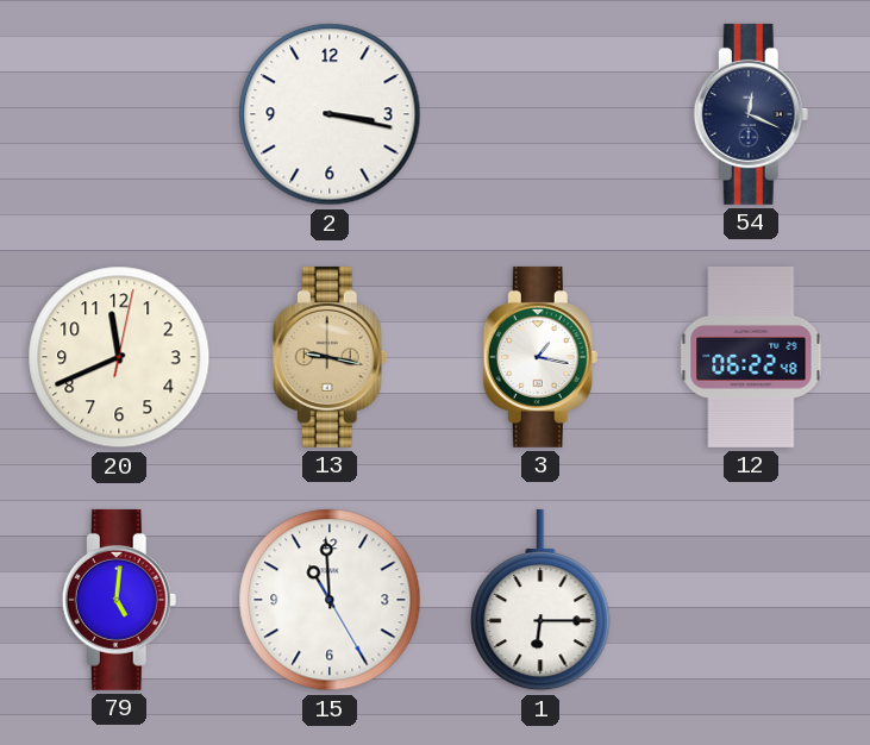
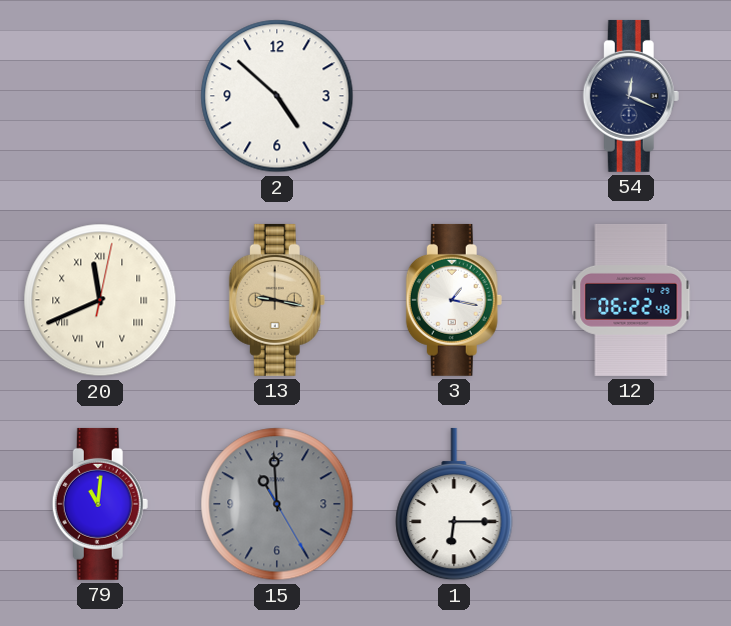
2: 3:17 -> 4:52
20 numerals: Arabic -> Roman
79: 5:01 -> 11:01
15 dial: white -> grey
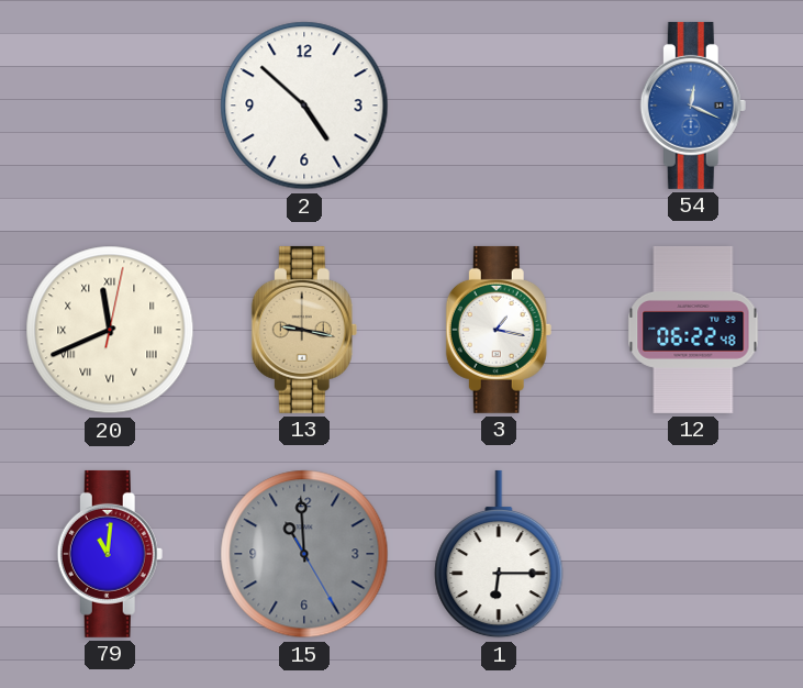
54 dial: navy -> blue
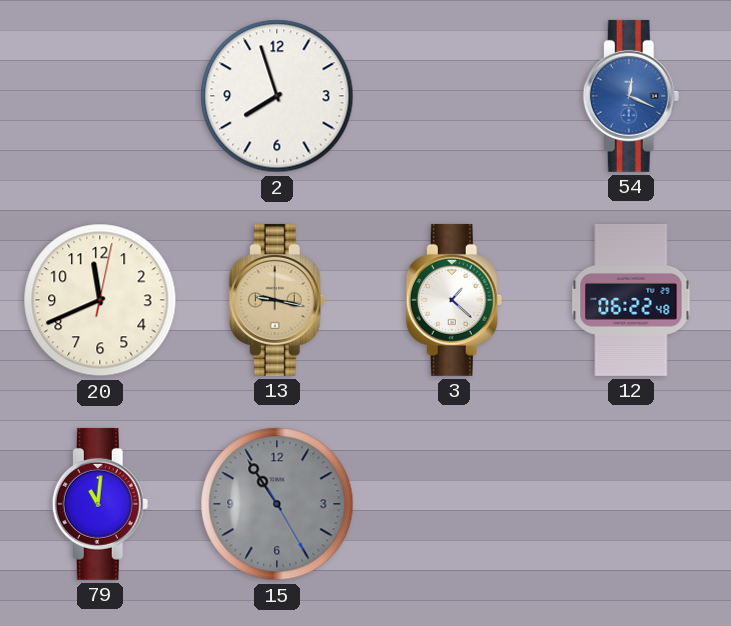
2: 4:52 -> 7:57
20 numerals: Roman -> Arabic
3: 1:17 -> 1:22
15: 10:59 -> 10:54
1: 6:15 -> none
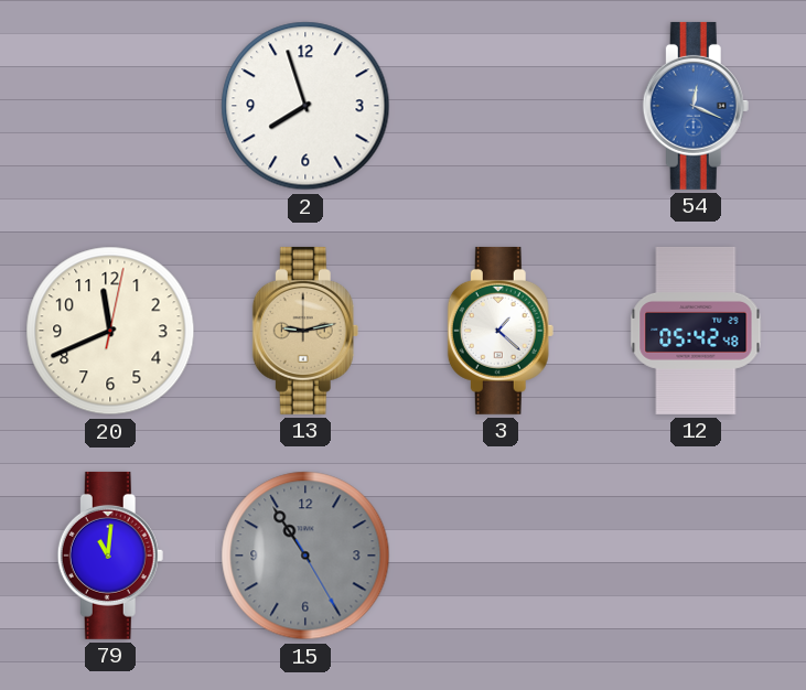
13: 9:17 -> 9:13
12: 06:22 -> 05:42
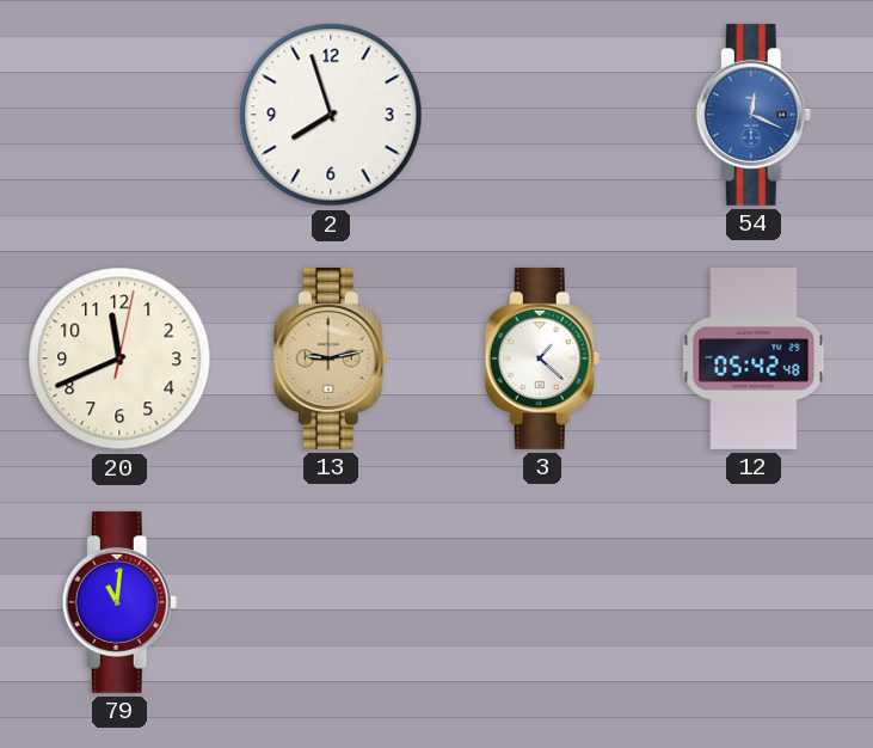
15: 10:54 -> none
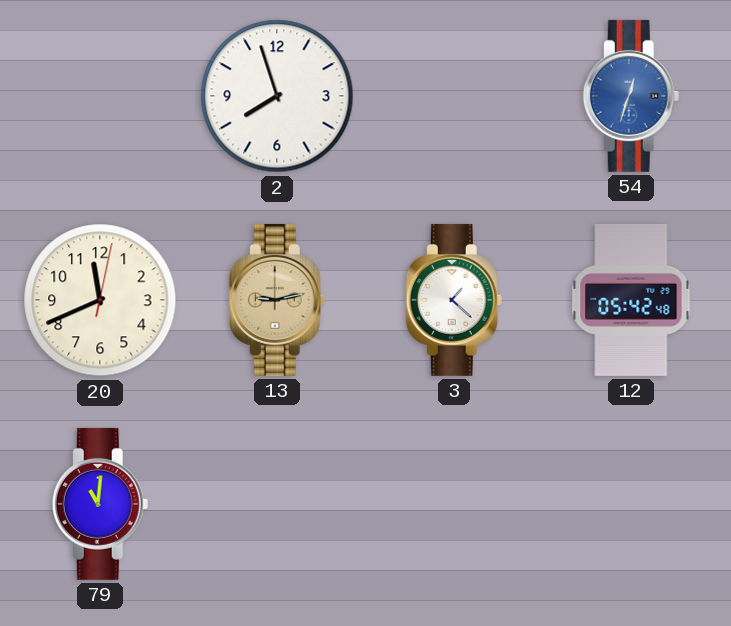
54: 12:19 -> 12:33
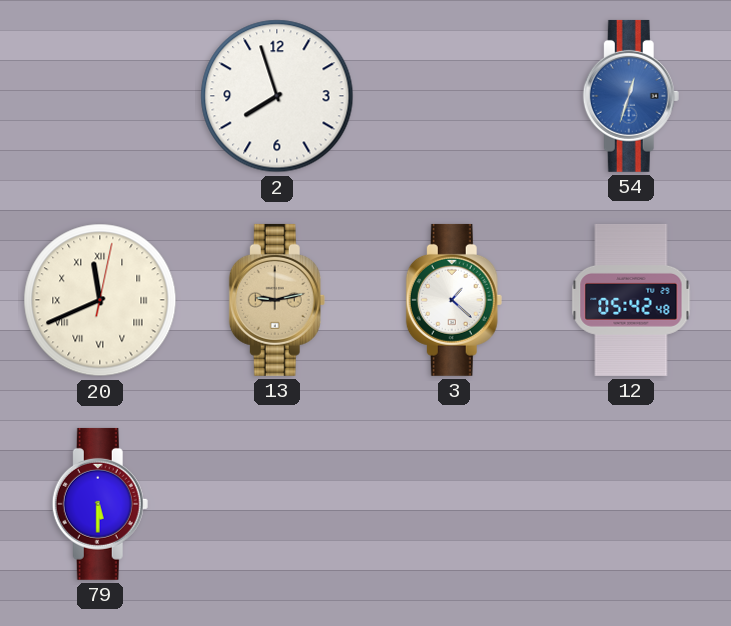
20 numerals: Arabic -> Roman
79: 11:01 -> 5:30
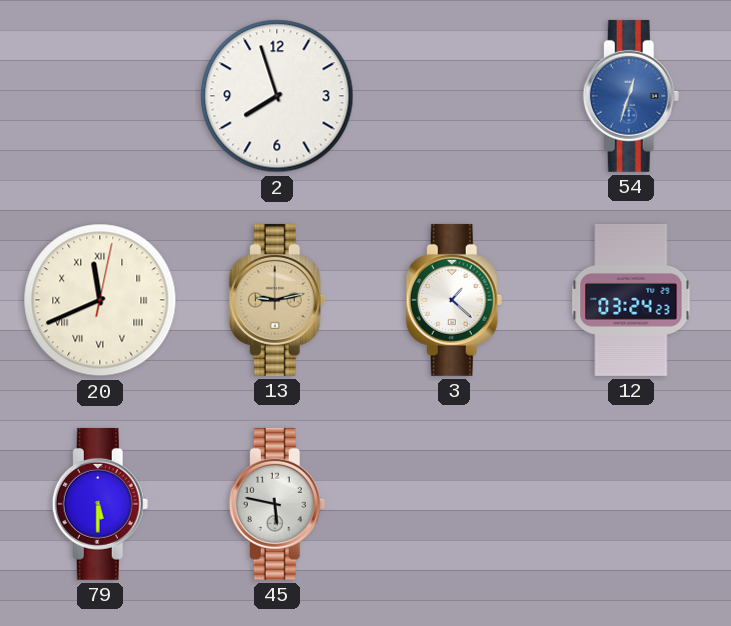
12: 05:42 -> 03:24
45: none -> 5:47
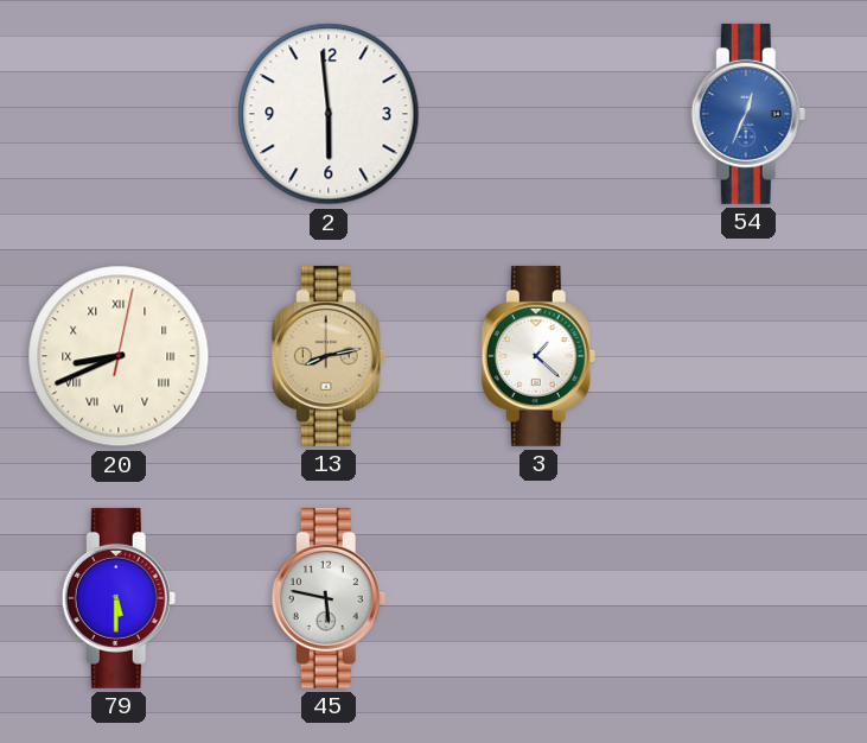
2: 7:57 -> 5:59
54: 12:33 -> 12:34
20: 11:41 -> 8:41
13: 9:13 -> 8:13
12: 03:24 -> none
